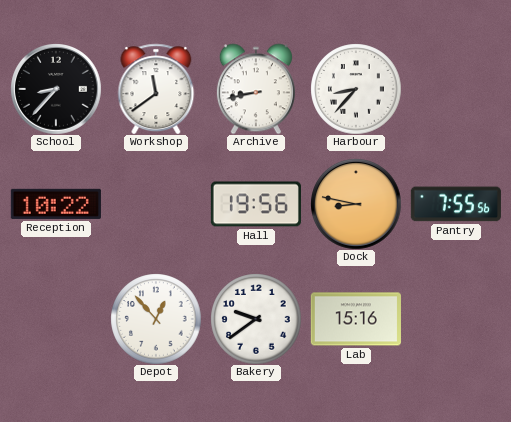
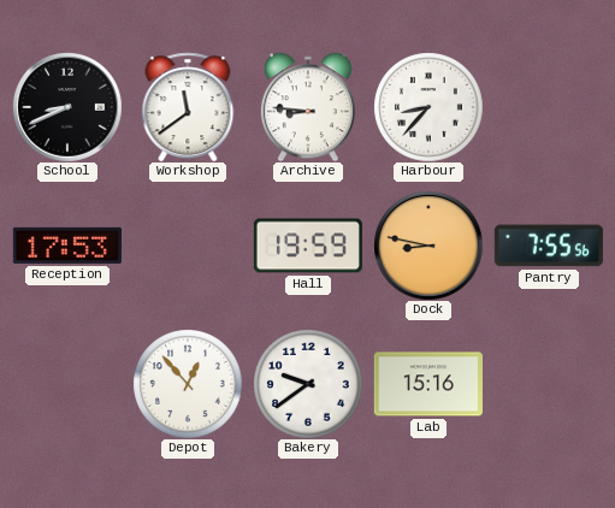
School: 8:37 -> 8:41
Archive: 8:43 -> 8:46
Reception: 10:22 -> 17:53
Hall: 19:56 -> 19:59
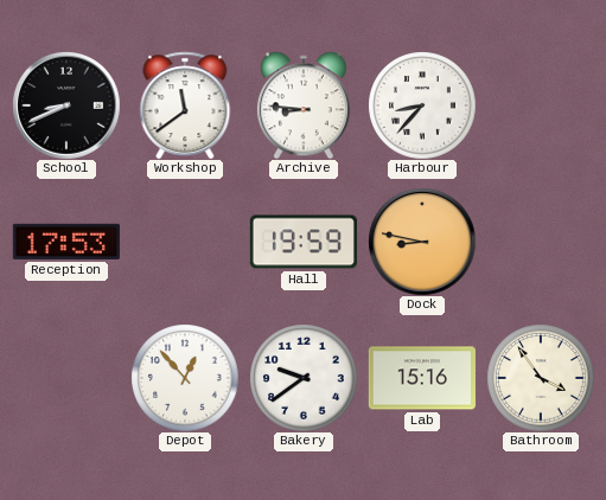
Pantry: 7:55 -> none
Bathroom: none -> 3:54
